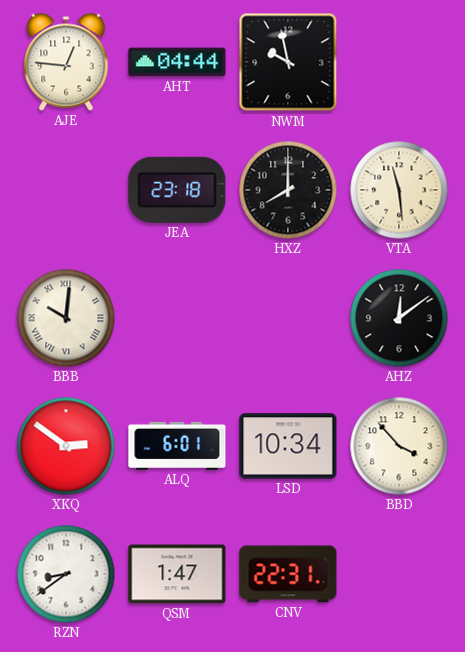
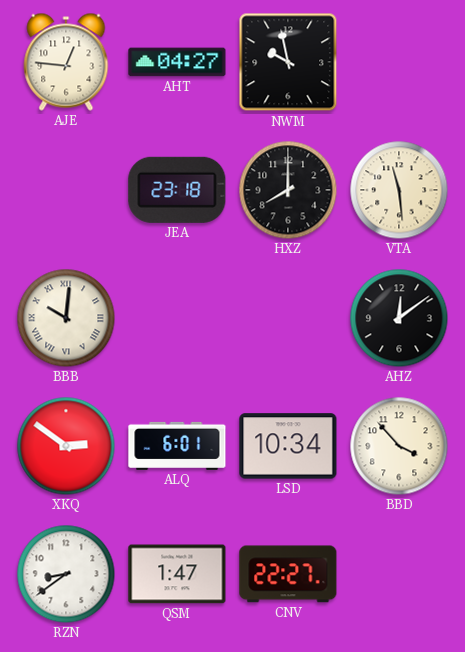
AHT: 04:44 -> 04:27
CNV: 22:31 -> 22:27
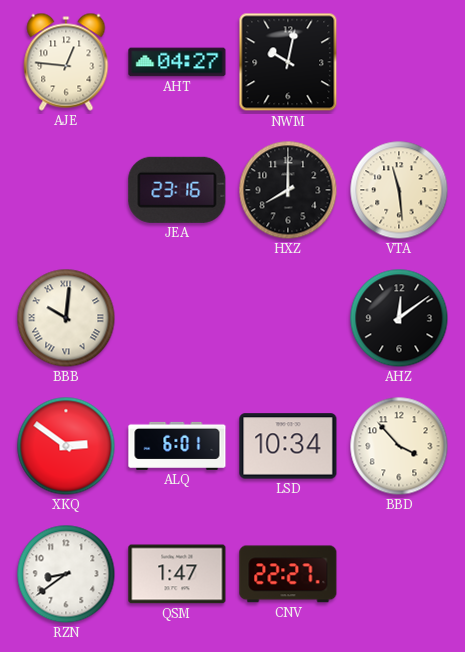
NWM: 9:58 -> 10:02
JEA: 23:18 -> 23:16
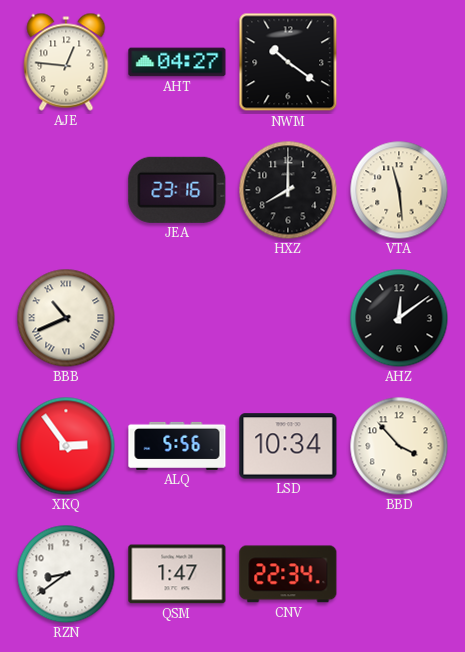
NWM: 10:02 -> 10:21
BBB: 10:01 -> 10:41
XKQ: 2:51 -> 2:54
ALQ: 6:01 -> 5:56
CNV: 22:27 -> 22:34
